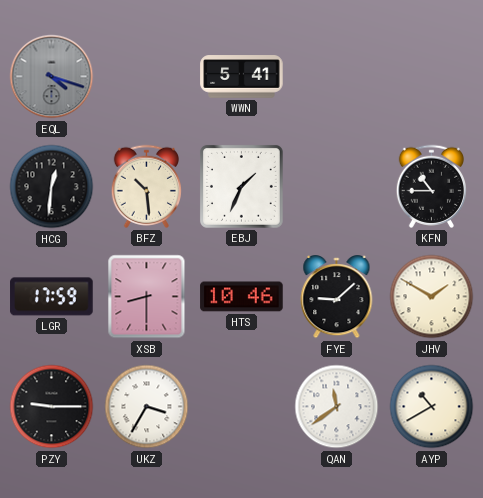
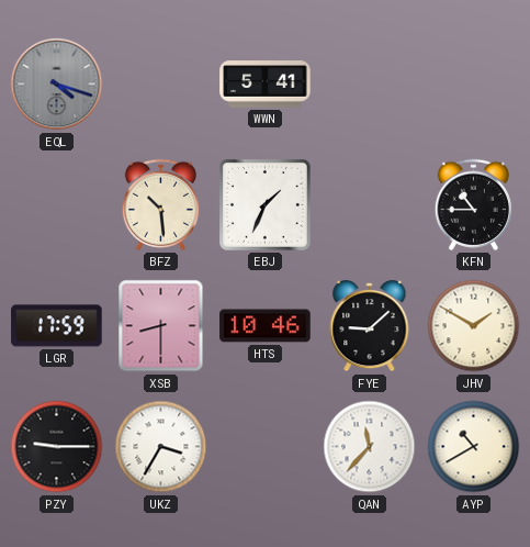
HCG: 12:31 -> none
QAN: 11:39 -> 11:37
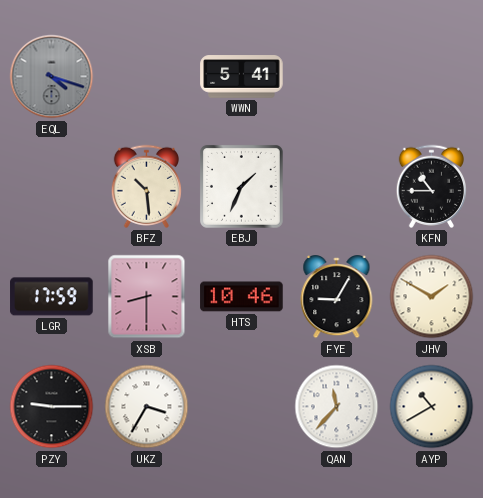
FYE: 9:08 -> 9:05
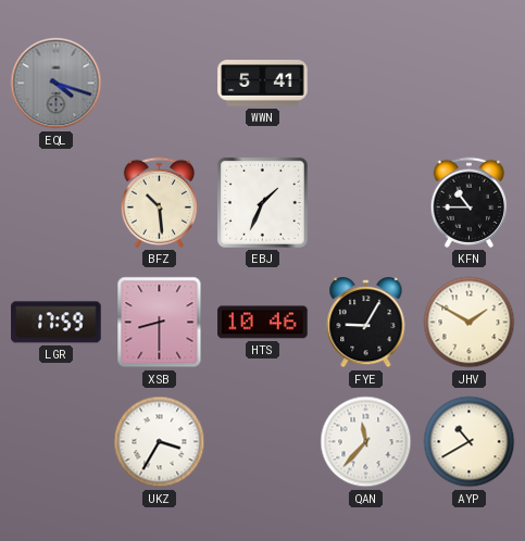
PZY: 9:15 -> none
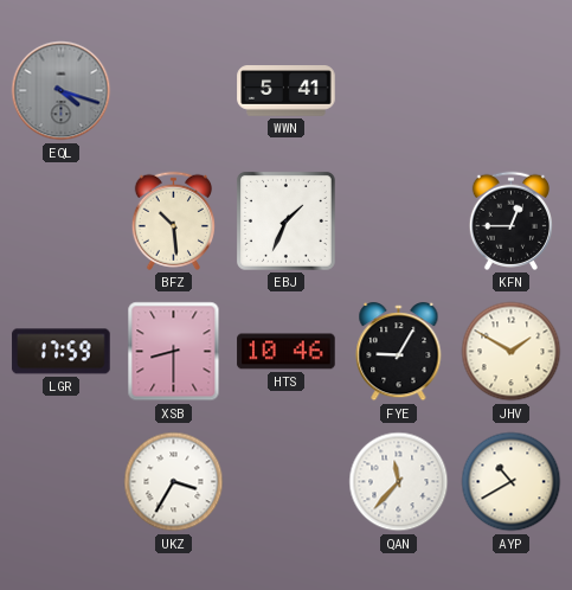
KFN: 10:45 -> 12:45
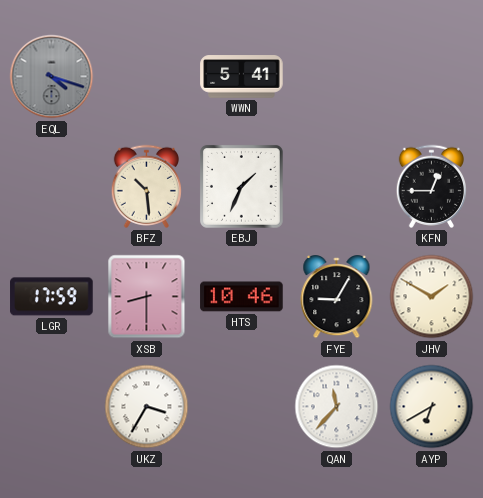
AYP: 10:40 -> 6:40
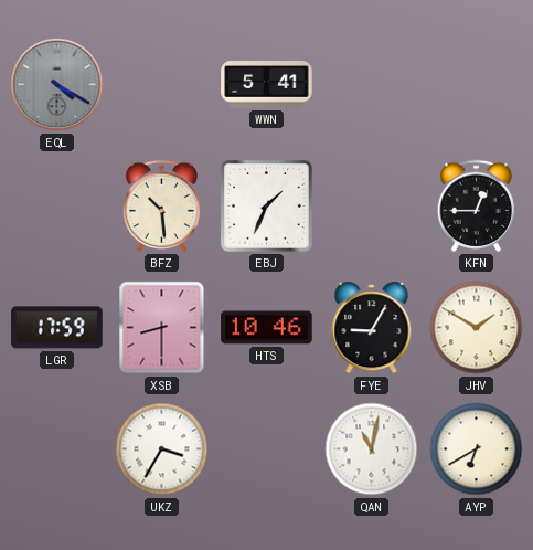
EQL: 4:18 -> 4:20
QAN: 11:37 -> 11:02
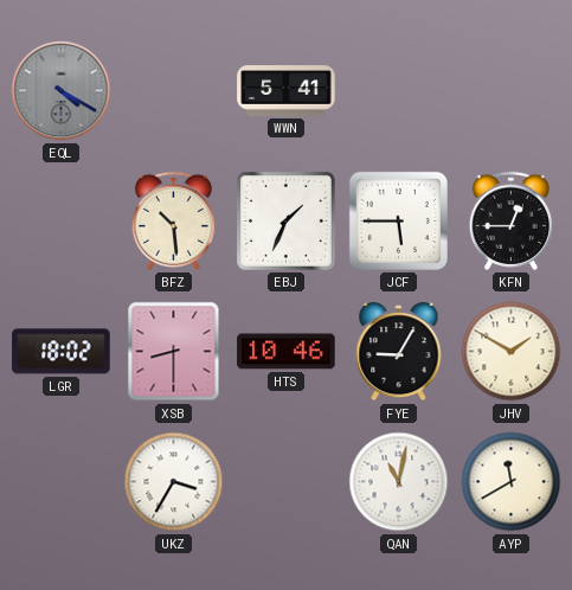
JCF: none -> 5:45
LGR: 17:59 -> 18:02
AYP: 6:40 -> 11:40
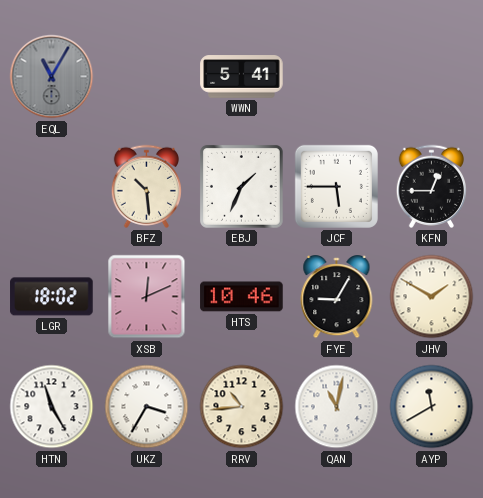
EQL: 4:20 -> 11:05
XSB: 8:30 -> 12:11
HTN: none -> 11:25
RRV: none -> 10:44
